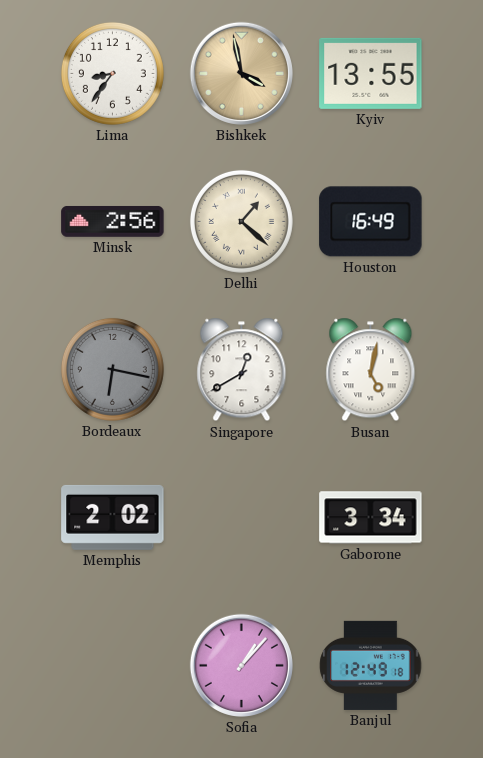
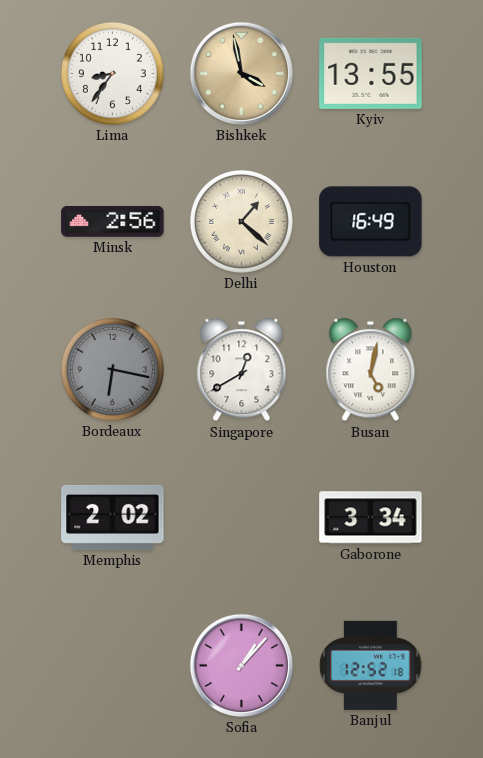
Banjul: 12:49 -> 12:52
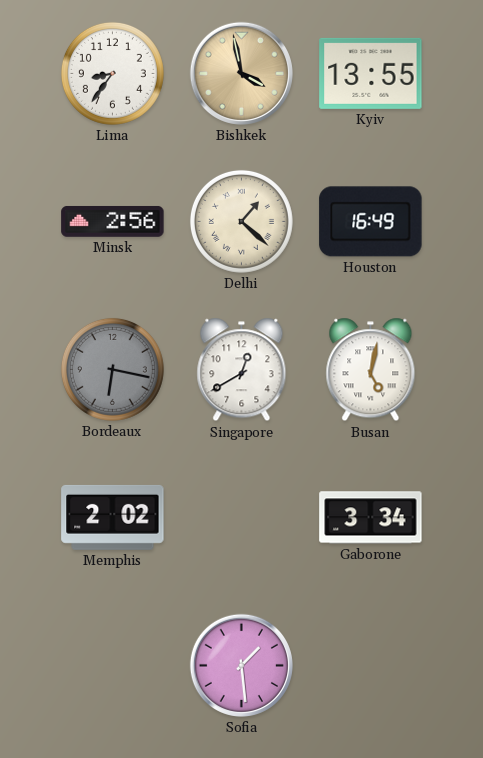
Sofia: 1:07 -> 1:29
Banjul: 12:52 -> none
